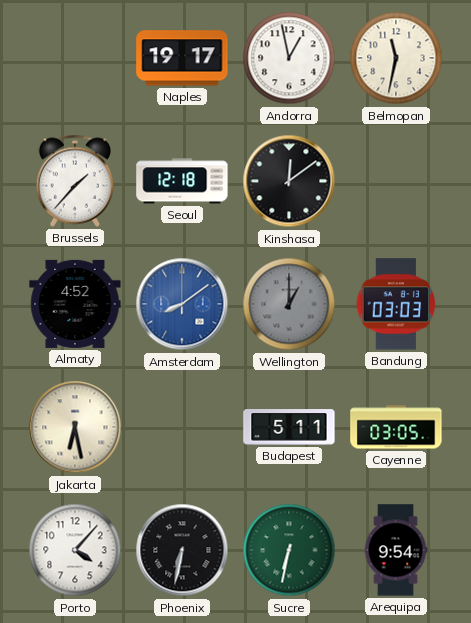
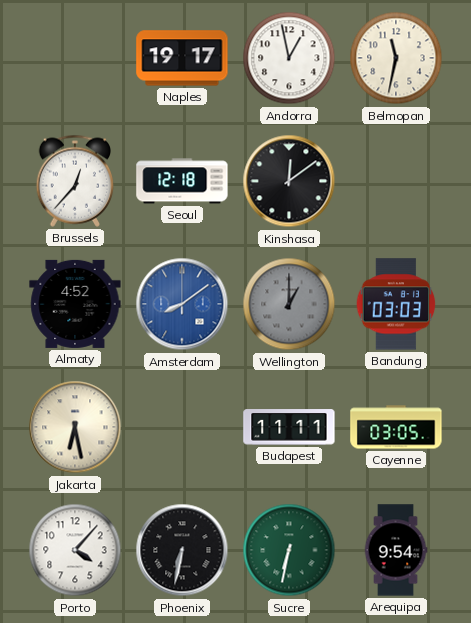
Brussels: 1:37 -> 12:37
Budapest: 5:11 -> 11:11
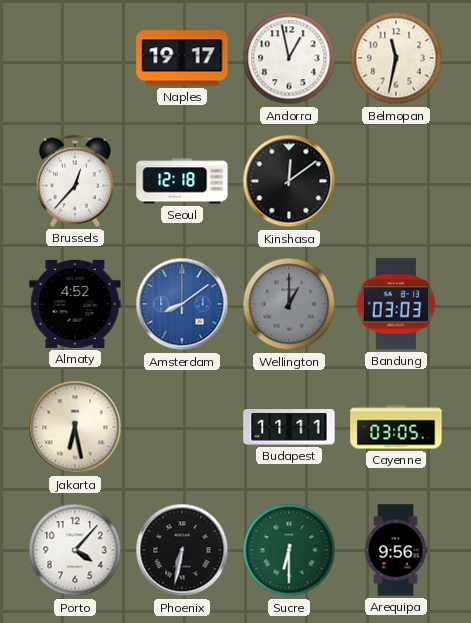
Sucre: 6:32 -> 6:30
Arequipa: 9:54 -> 9:56
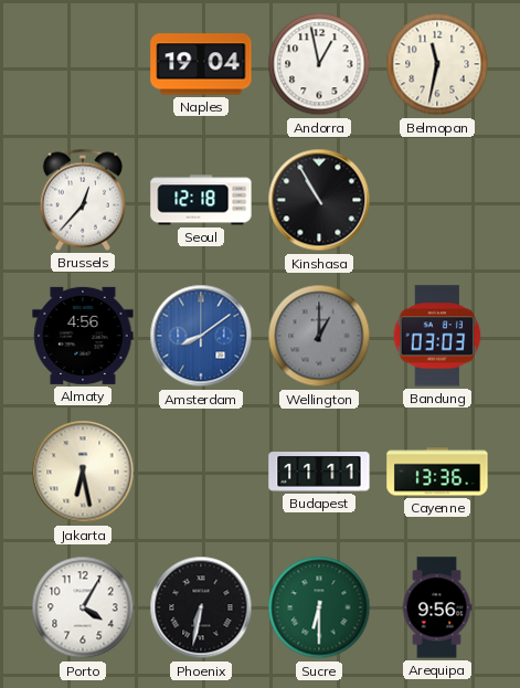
Naples: 19:17 -> 19:04
Kinshasa: 12:09 -> 10:55
Almaty: 4:52 -> 4:56
Cayenne: 03:05 -> 13:36
Porto: 4:07 -> 4:05
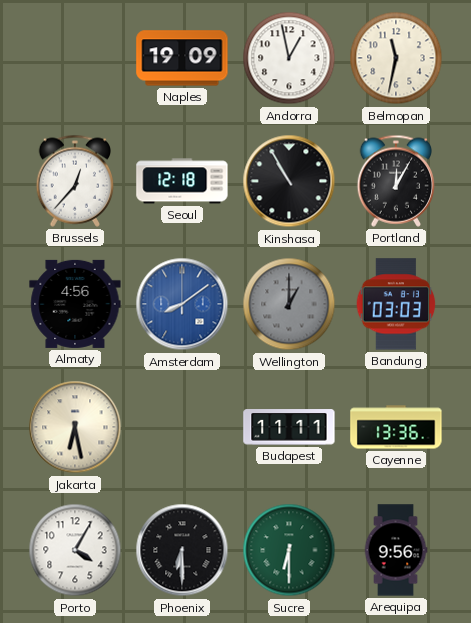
Naples: 19:04 -> 19:09
Portland: none -> 12:05
Phoenix: 6:32 -> 6:30
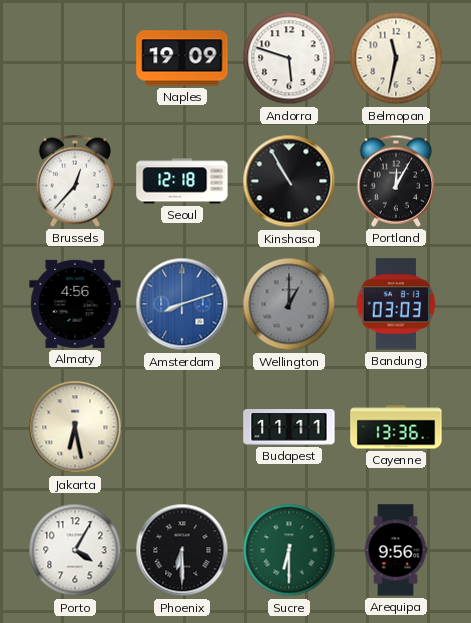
Andorra: 12:58 -> 5:48
Amsterdam: 8:09 -> 8:12
